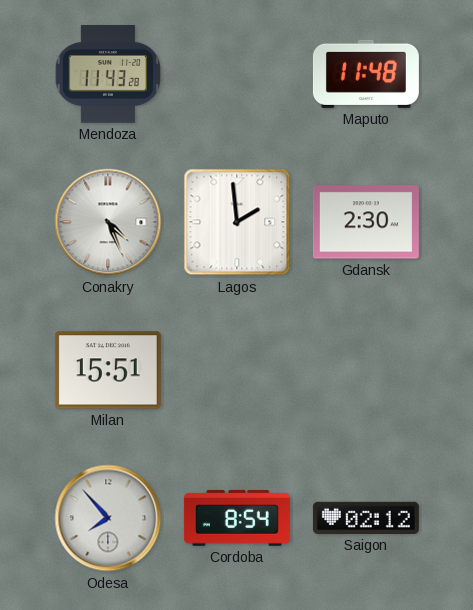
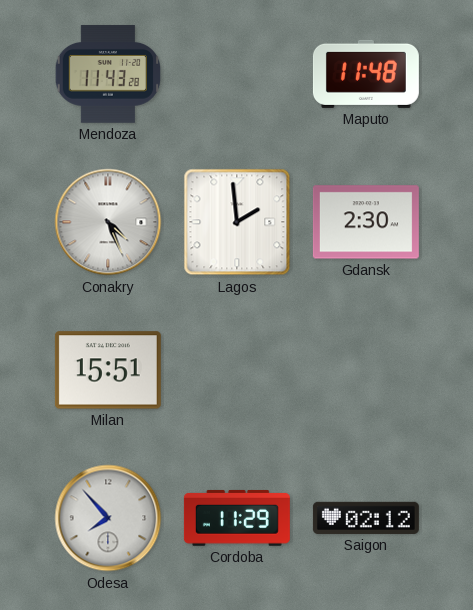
Cordoba: 8:54 -> 11:29
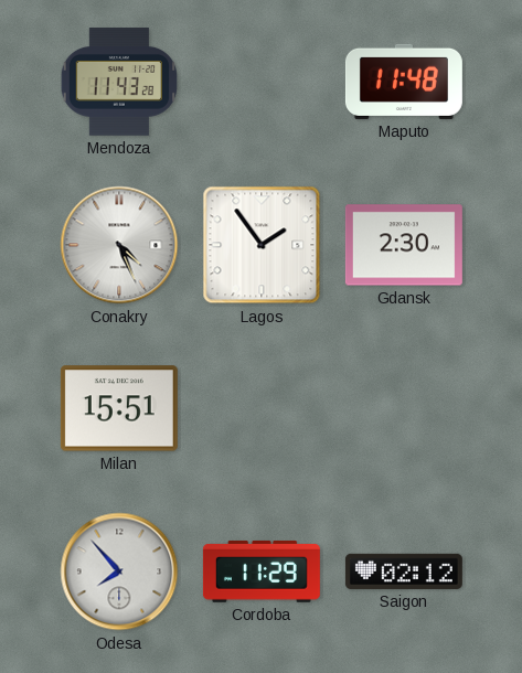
Lagos: 1:59 -> 1:54
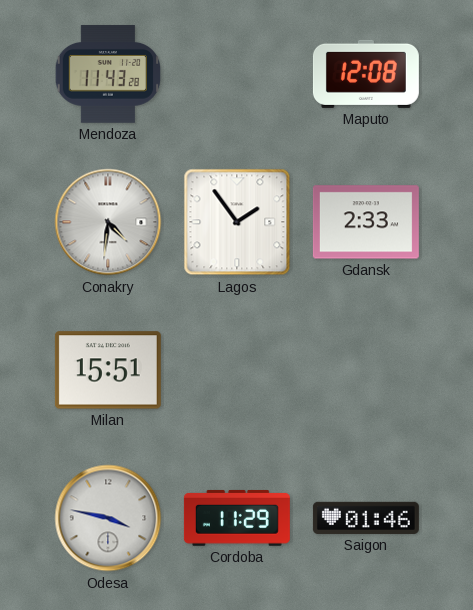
Maputo: 11:48 -> 12:08
Conakry: 4:26 -> 4:31
Gdansk: 2:30 -> 2:33
Odesa: 7:53 -> 3:47
Saigon: 02:12 -> 01:46
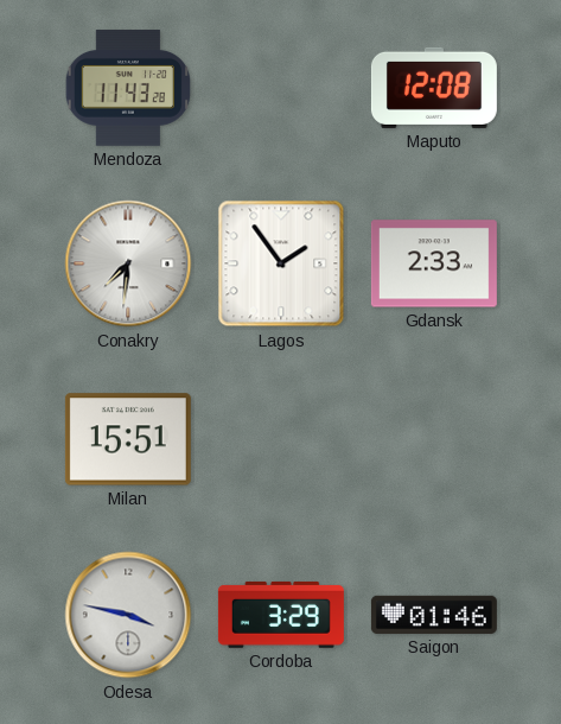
Conakry: 4:31 -> 7:31
Cordoba: 11:29 -> 3:29
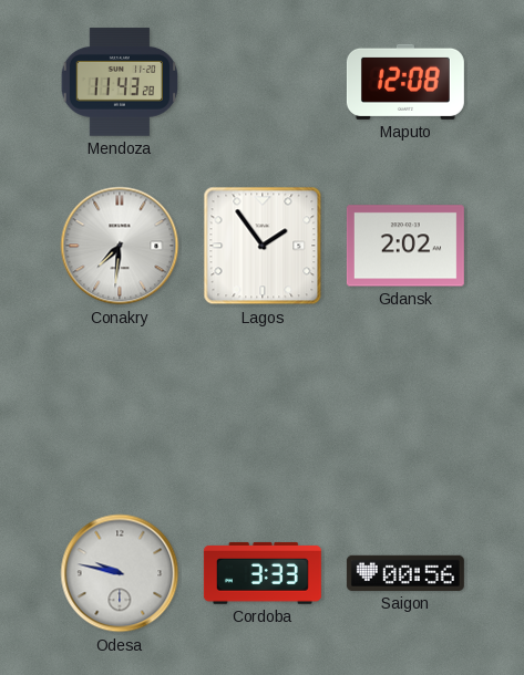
Gdansk: 2:33 -> 2:02
Milan: 15:51 -> none
Odesa: 3:47 -> 9:47
Cordoba: 3:29 -> 3:33
Saigon: 01:46 -> 00:56
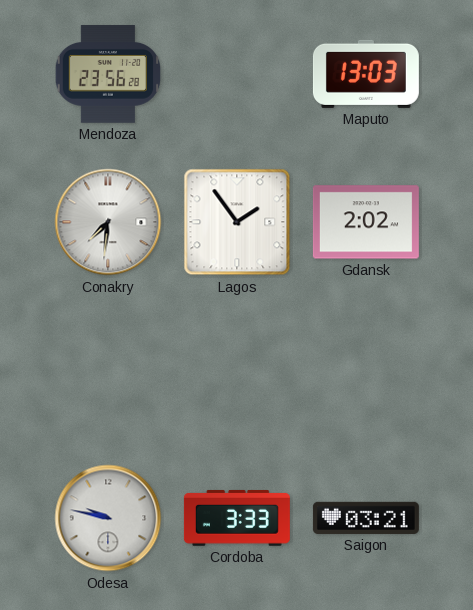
Mendoza: 11:43 -> 23:56
Maputo: 12:08 -> 13:03
Saigon: 00:56 -> 03:21
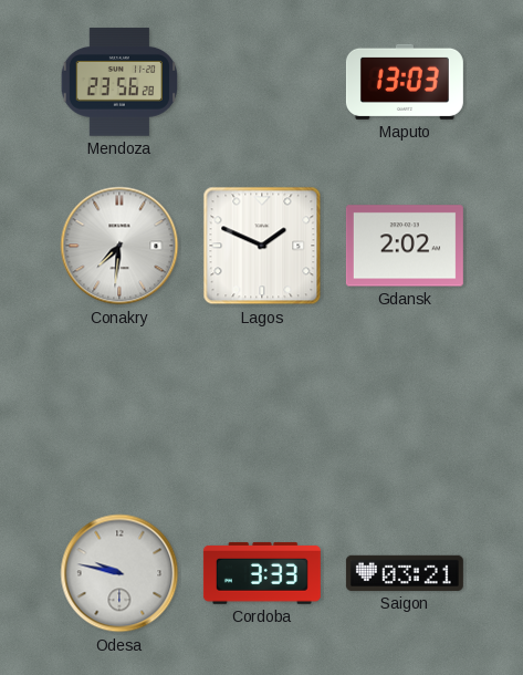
Lagos: 1:54 -> 1:49
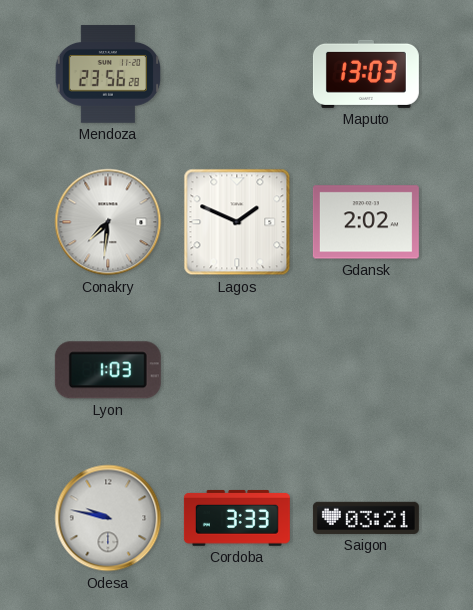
Lyon: none -> 1:03
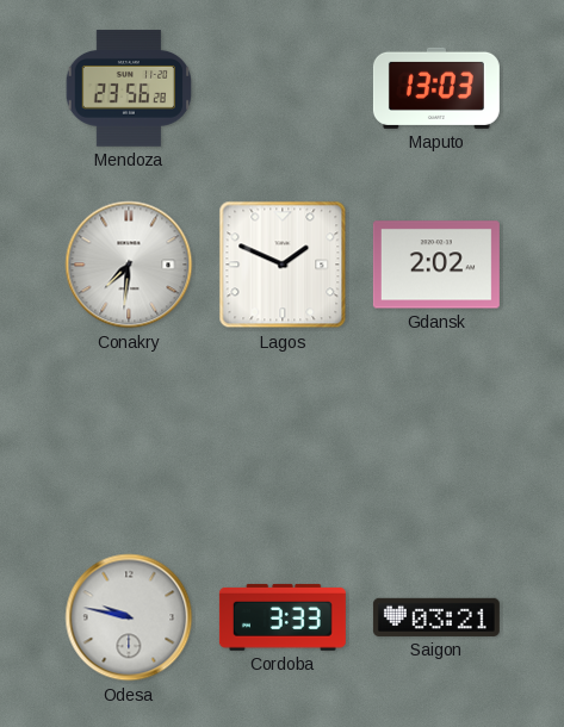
Lyon: 1:03 -> none
